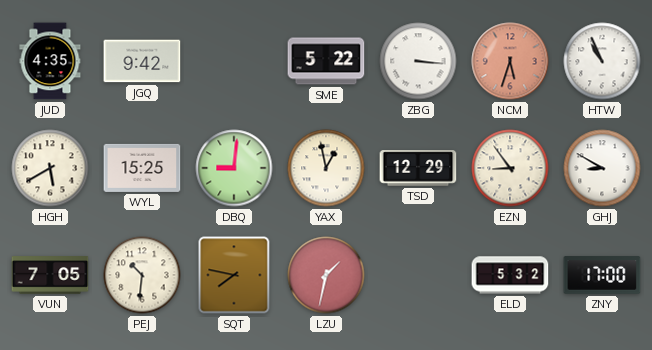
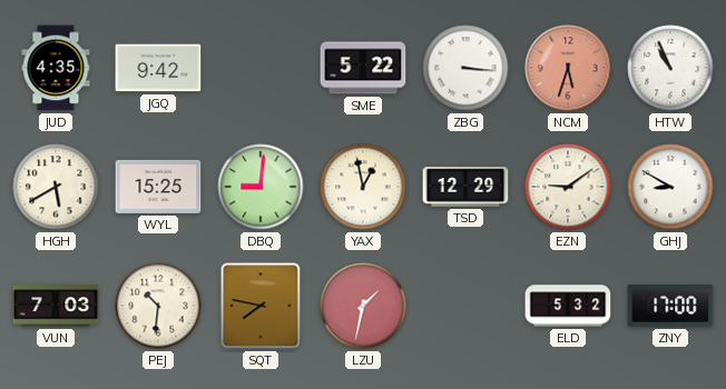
EZN: 8:54 -> 9:09
VUN: 7:05 -> 7:03
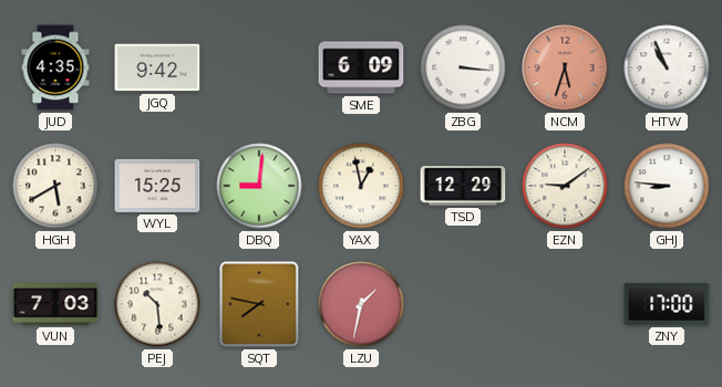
SME: 5:22 -> 6:09
GHJ: 8:50 -> 8:46
PEJ: 10:31 -> 10:29
ELD: 5:32 -> none
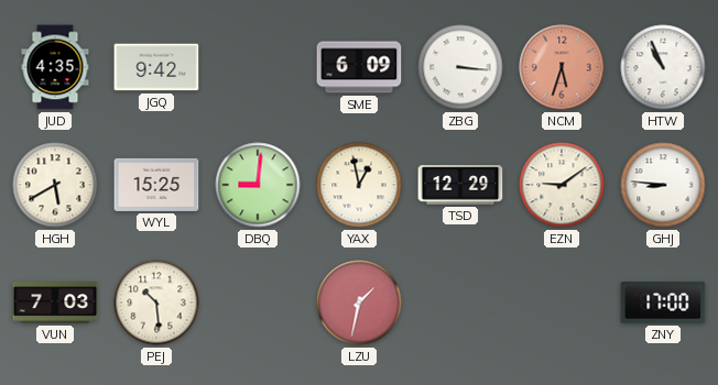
SQT: 7:47 -> none
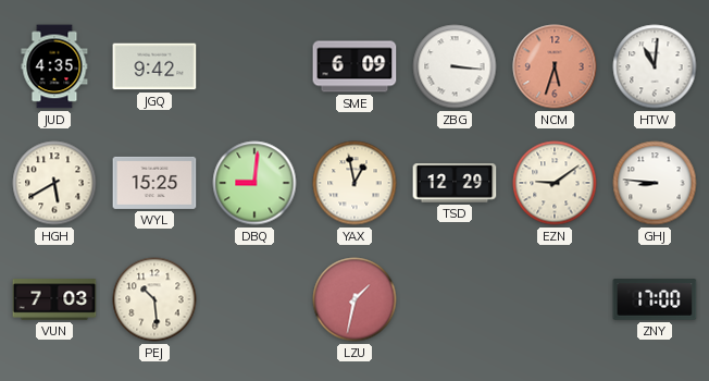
HTW: 10:56 -> 11:01
